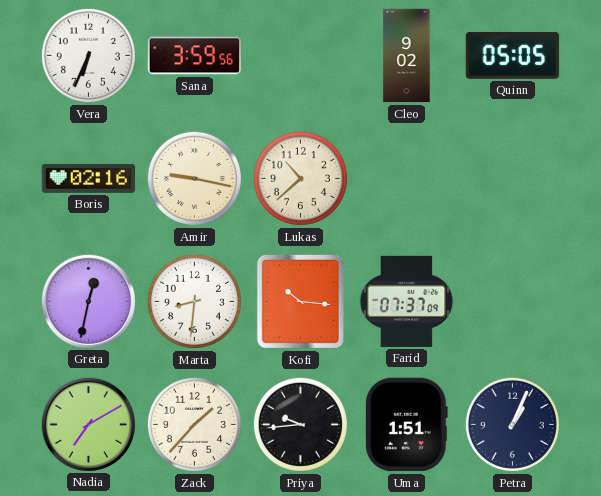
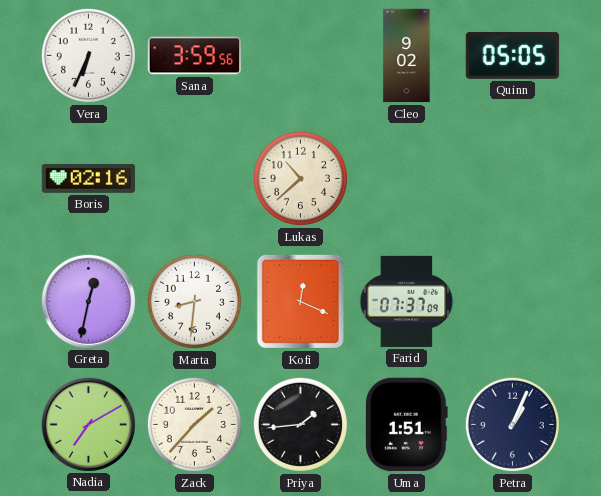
Amir: 9:17 -> none
Kofi: 10:16 -> 12:19
Priya: 9:44 -> 1:44
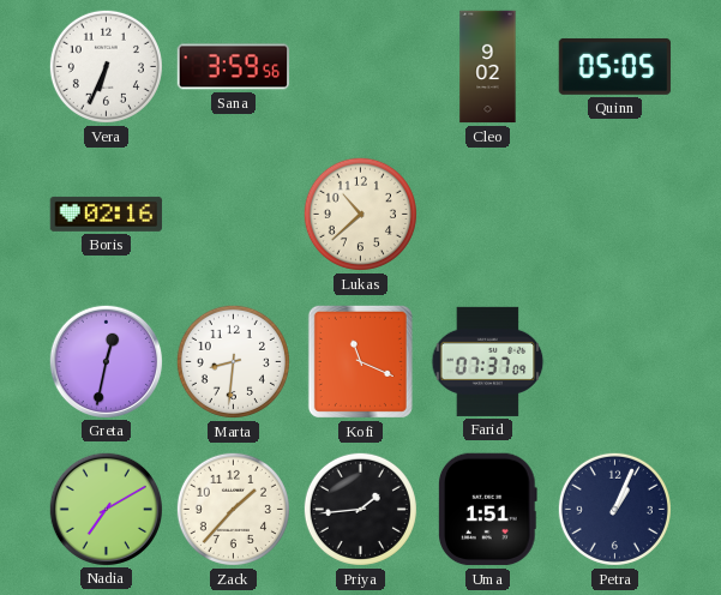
Kofi: 12:19 -> 11:19
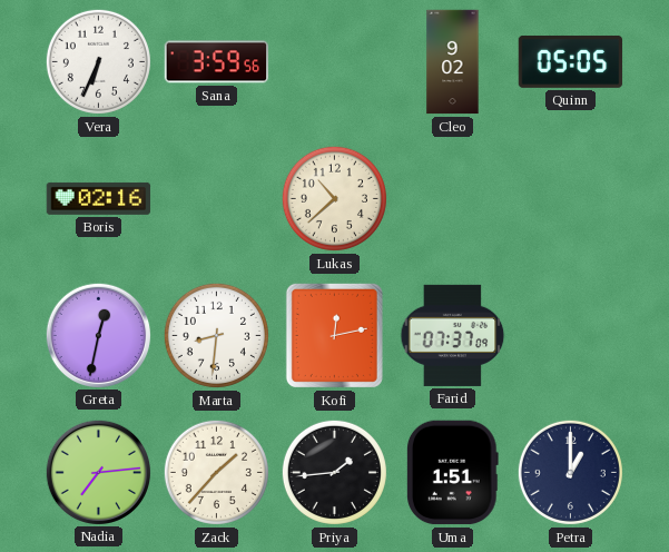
Kofi: 11:19 -> 12:13
Nadia: 7:10 -> 7:14
Petra: 1:04 -> 1:00
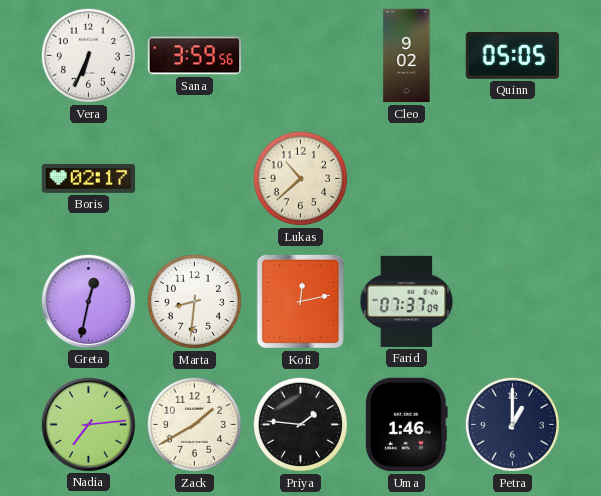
Boris: 02:16 -> 02:17
Zack: 1:37 -> 1:40
Priya: 1:44 -> 1:46
Uma: 1:51 -> 1:46
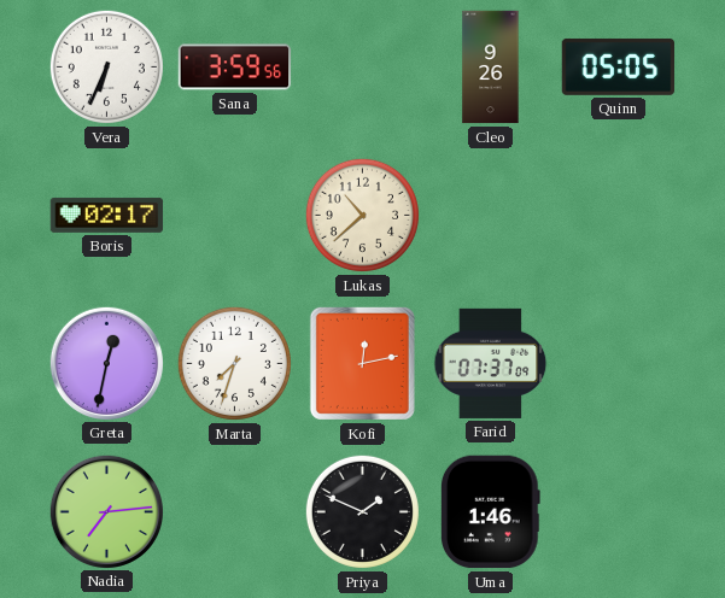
Cleo: 9:02 -> 9:26
Marta: 8:31 -> 7:33
Zack: 1:40 -> none
Priya: 1:46 -> 1:49
Petra: 1:00 -> none
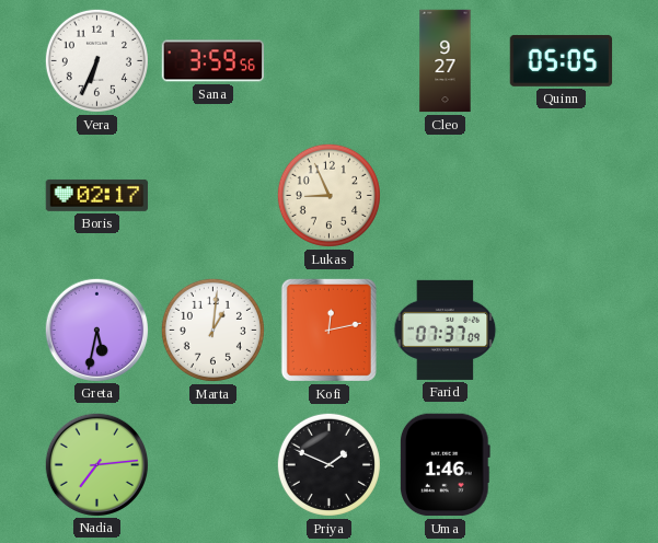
Cleo: 9:26 -> 9:27
Lukas: 10:38 -> 8:56
Greta: 12:32 -> 5:32
Marta: 7:33 -> 1:01
